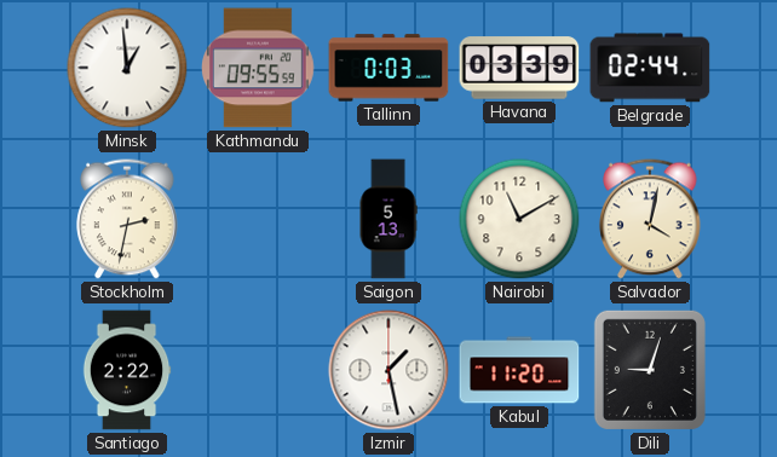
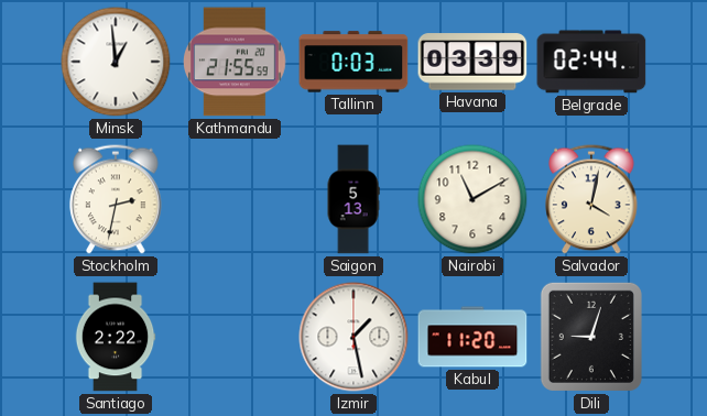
Kathmandu: 09:55 -> 21:55
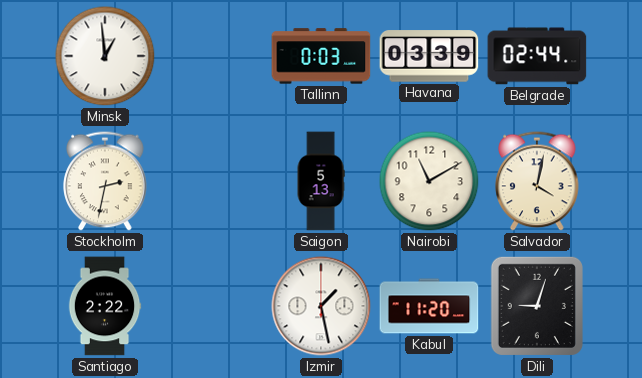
Kathmandu: 21:55 -> none
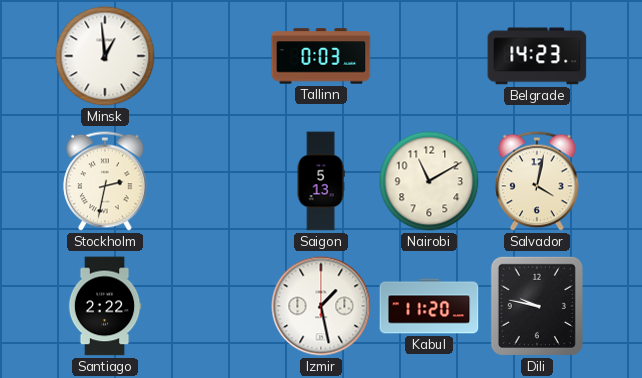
Havana: 03:39 -> none
Belgrade: 02:44 -> 14:23
Dili: 9:03 -> 9:47
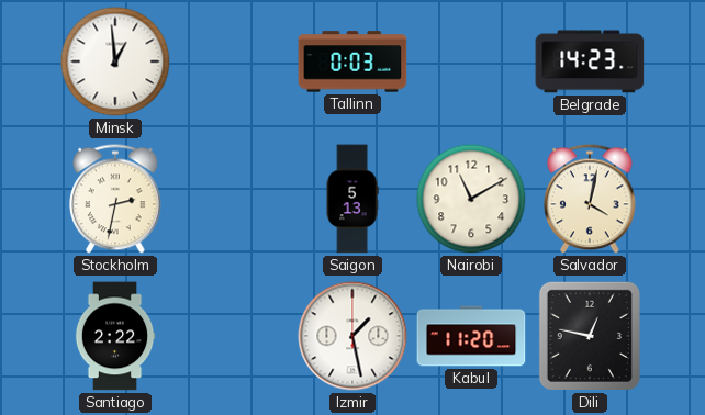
Dili: 9:47 -> 12:47
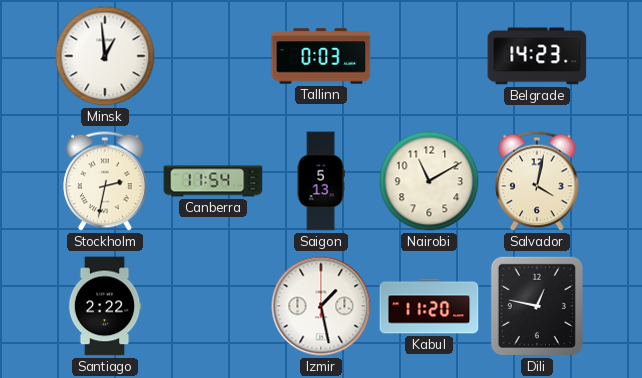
Canberra: none -> 11:54
